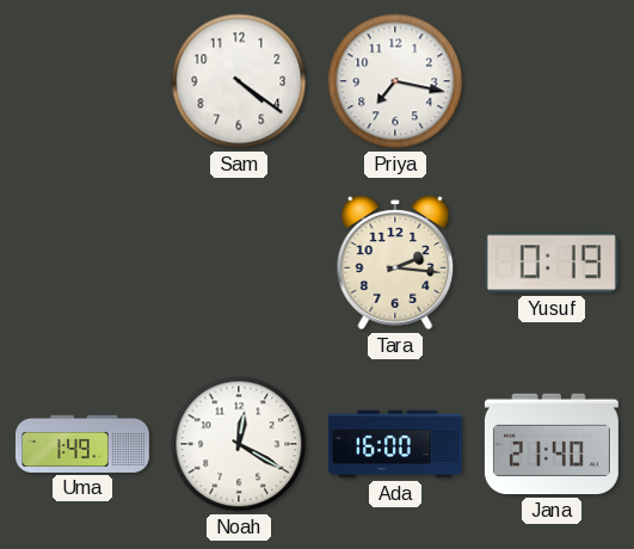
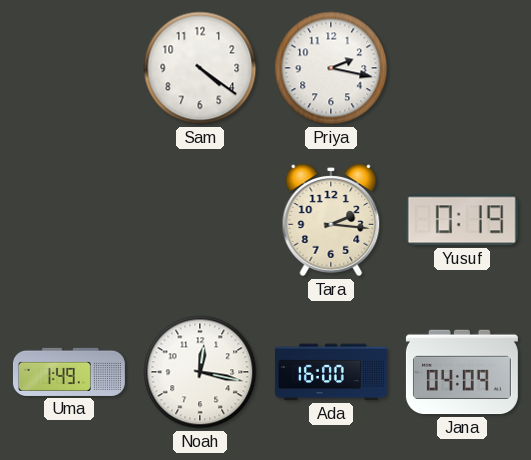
Priya: 7:17 -> 2:17
Noah: 12:20 -> 12:17
Jana: 21:40 -> 04:09
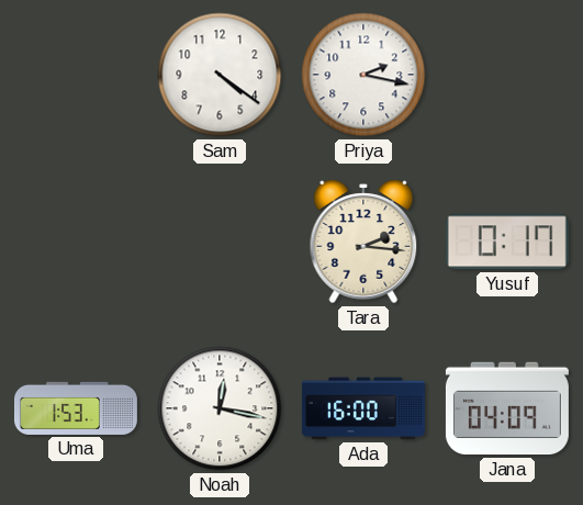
Yusuf: 0:19 -> 0:17
Uma: 1:49 -> 1:53
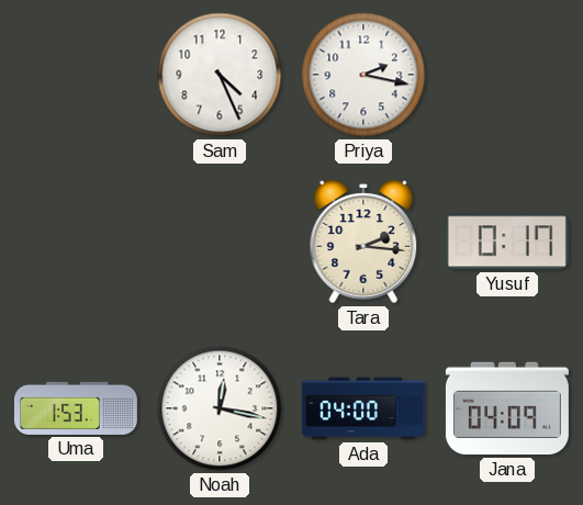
Sam: 4:21 -> 4:26
Ada: 16:00 -> 04:00
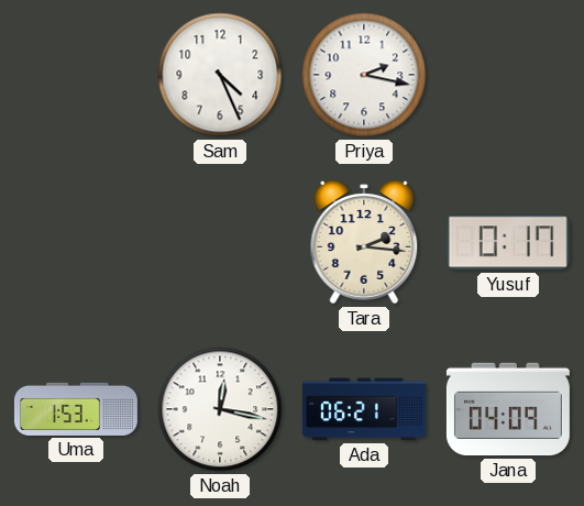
Ada: 04:00 -> 06:21
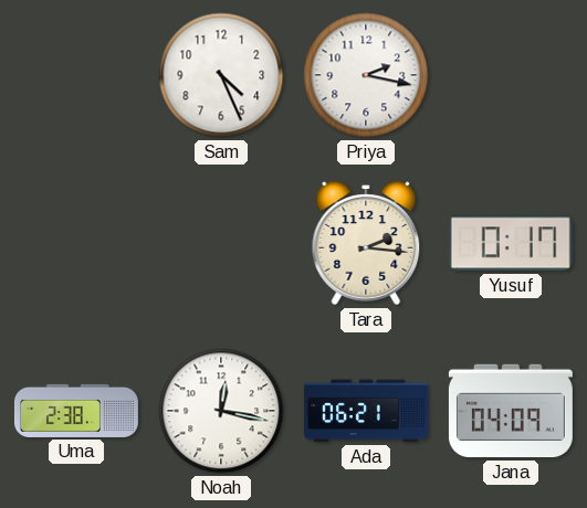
Uma: 1:53 -> 2:38
